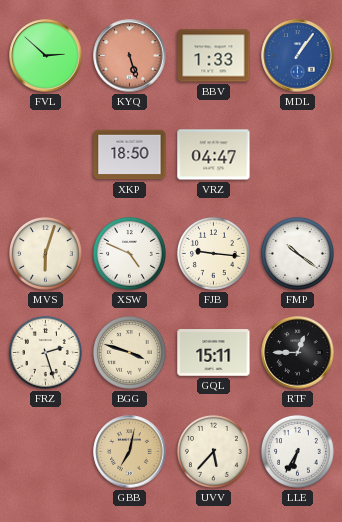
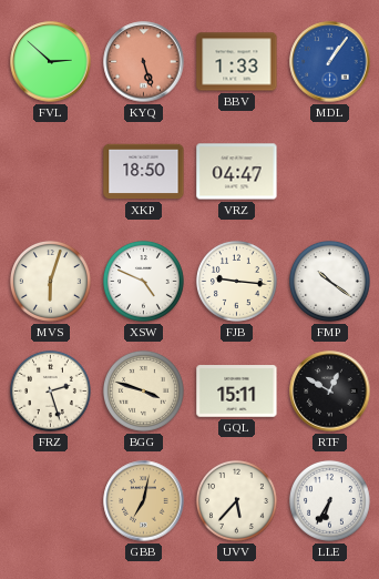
RTF: 12:45 -> 12:50
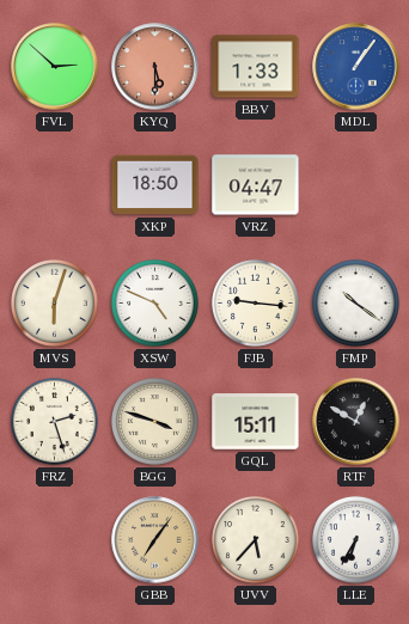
KYQ: 5:27 -> 5:30
GBB: 7:02 -> 7:06
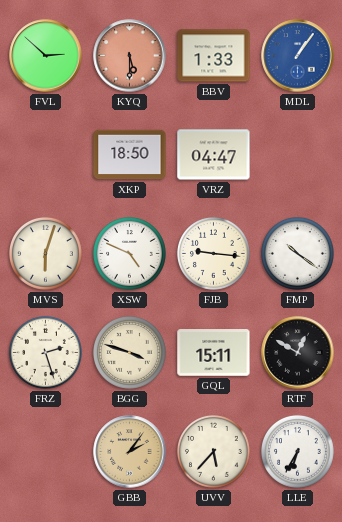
GBB: 7:06 -> 2:06
